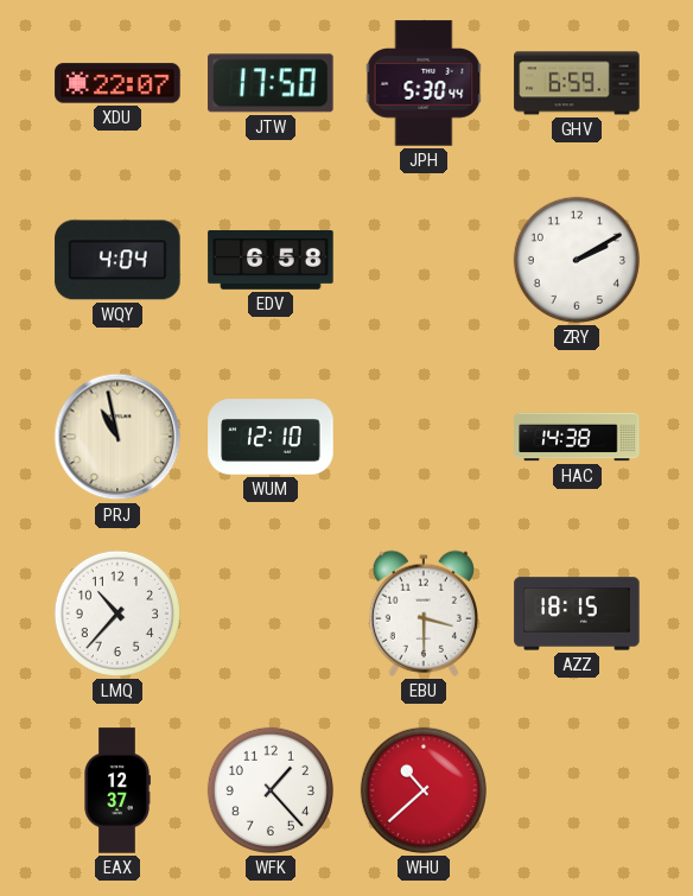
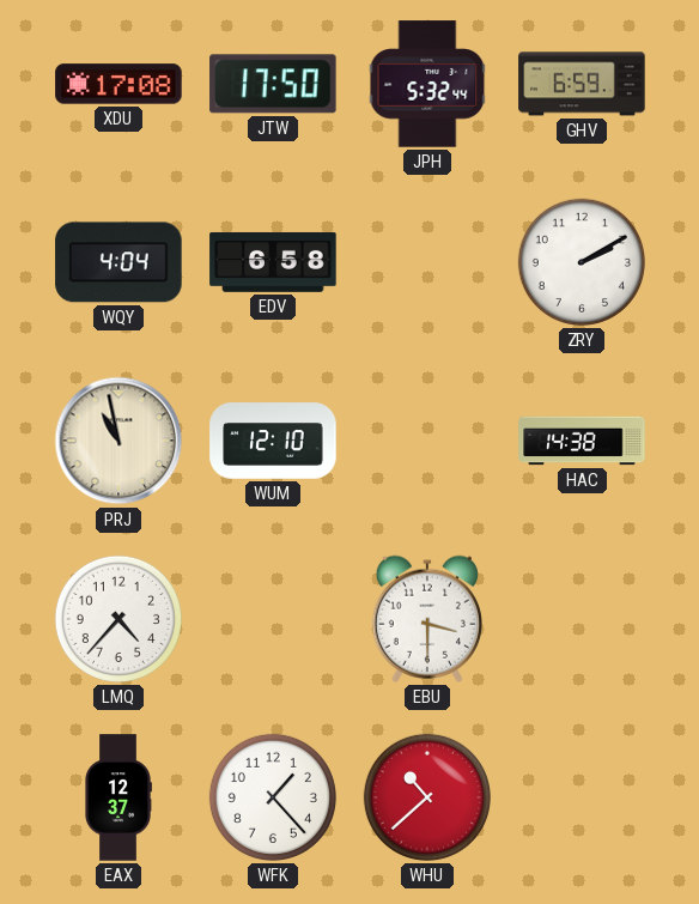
XDU: 22:07 -> 17:08
JPH: 5:30 -> 5:32
LMQ: 10:37 -> 4:37
AZZ: 18:15 -> none
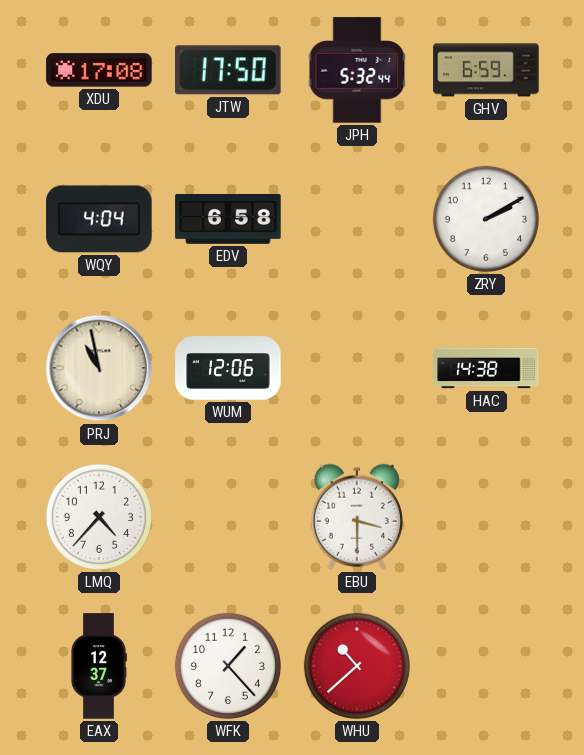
WUM: 12:10 -> 12:06
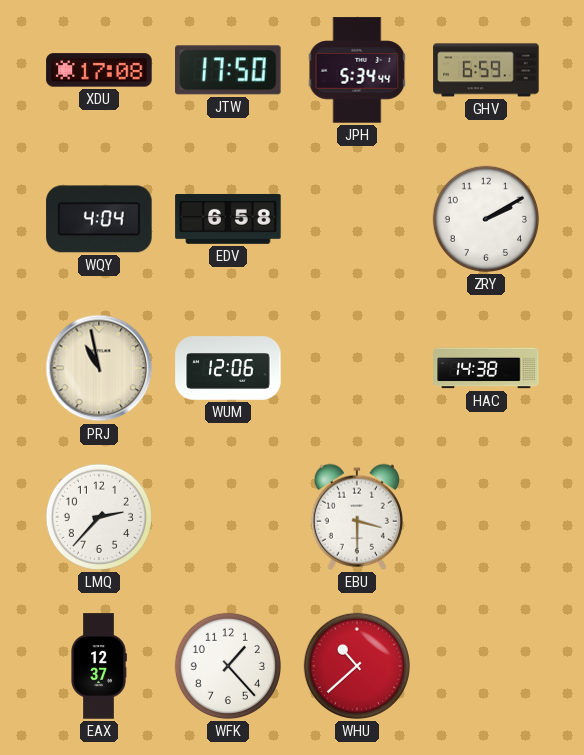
JPH: 5:32 -> 5:34
LMQ: 4:37 -> 2:37
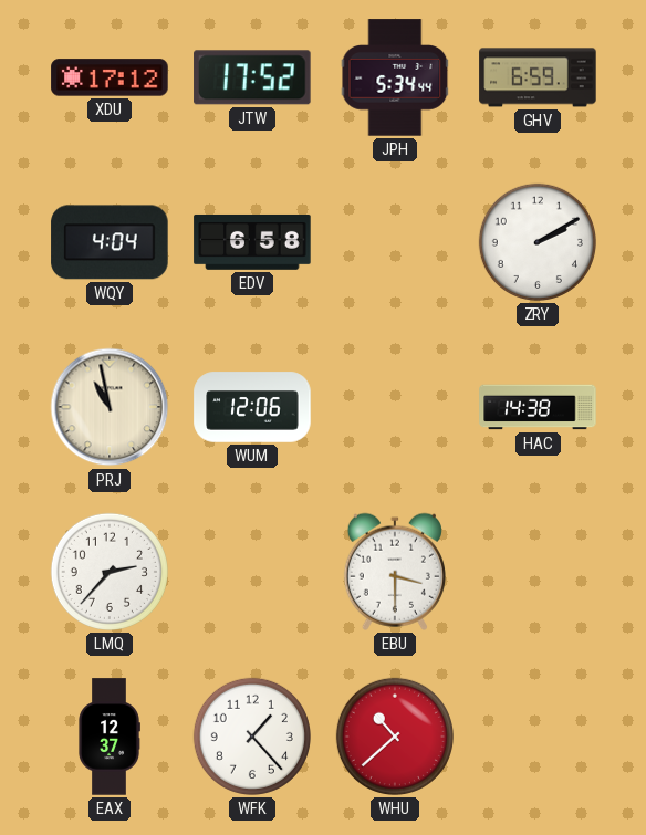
XDU: 17:08 -> 17:12
JTW: 17:50 -> 17:52
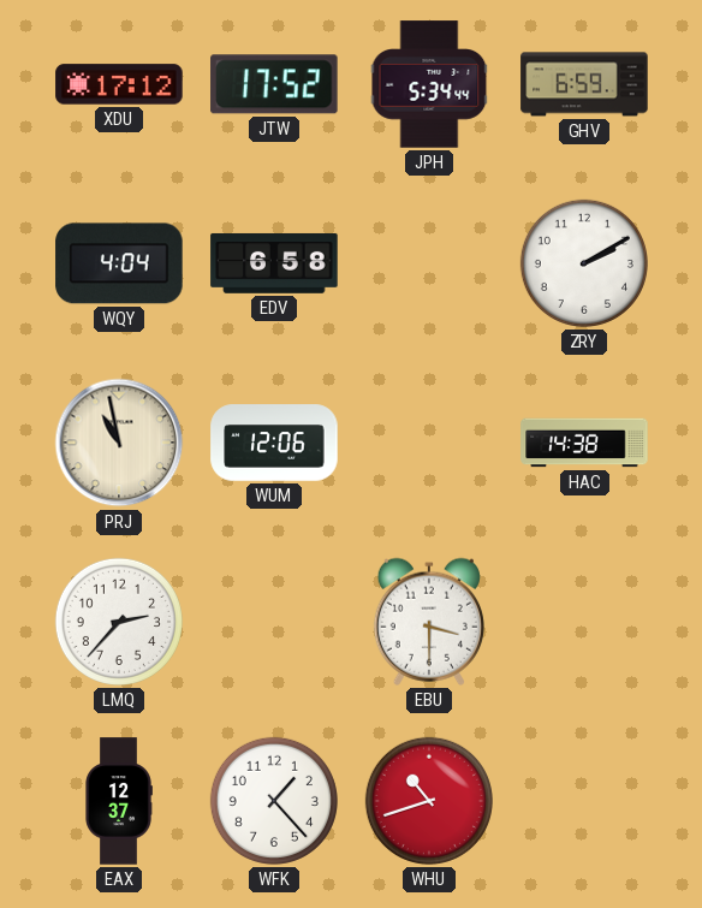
WHU: 10:38 -> 10:42
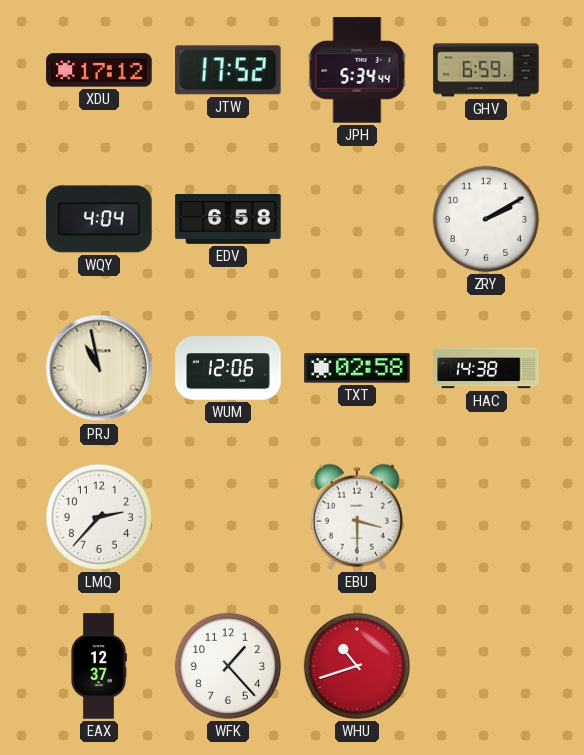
TXT: none -> 02:58
